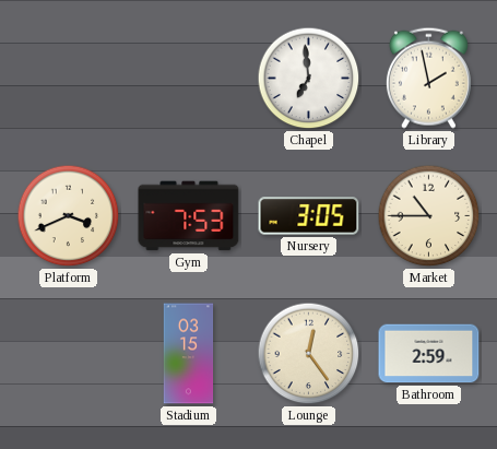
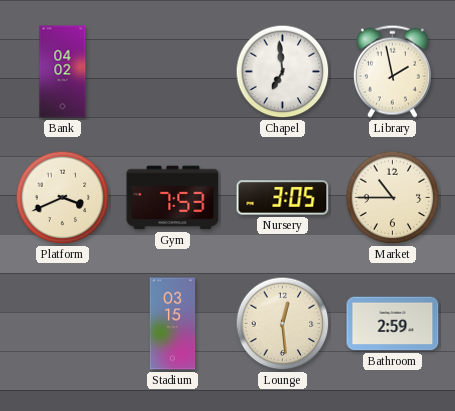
Bank: none -> 04:02
Lounge: 12:24 -> 12:29
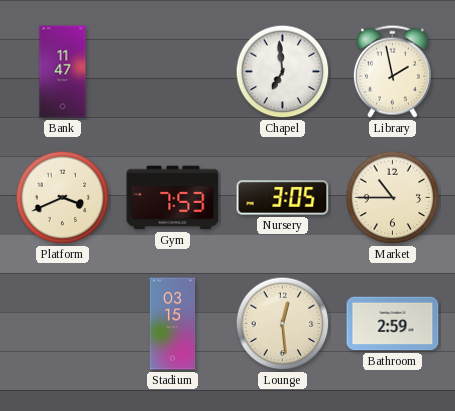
Bank: 04:02 -> 11:47
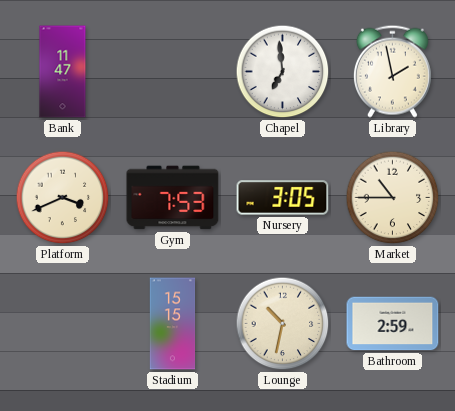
Stadium: 03:15 -> 15:15
Lounge: 12:29 -> 10:32
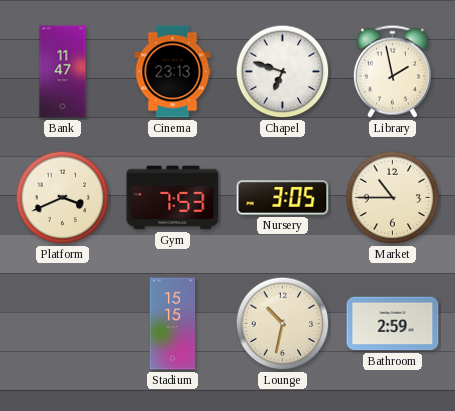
Cinema: none -> 23:13
Chapel: 6:59 -> 6:48
